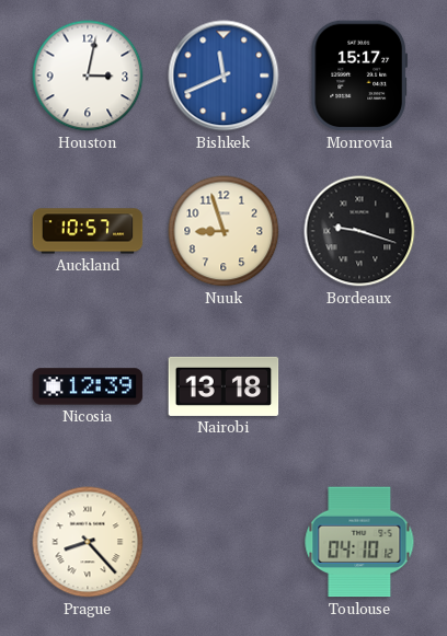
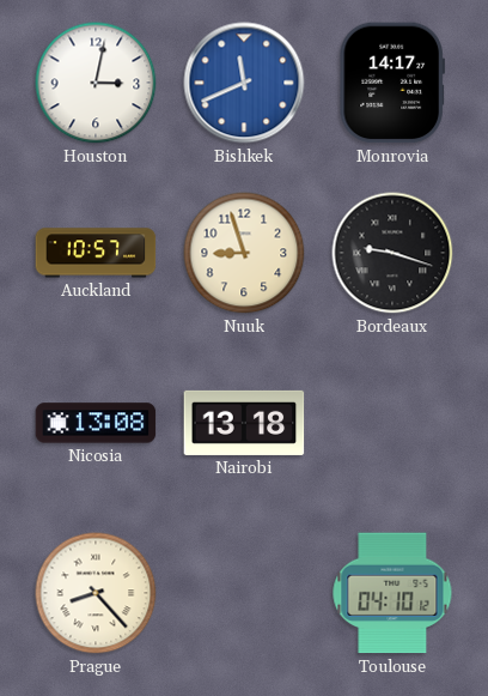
Monrovia: 15:17 -> 14:17
Nicosia: 12:39 -> 13:08
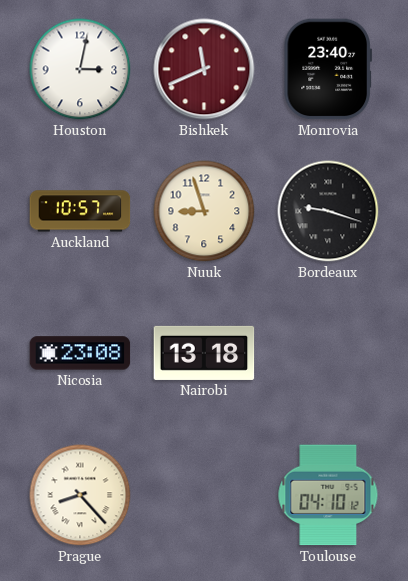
Bishkek dial: blue -> burgundy
Monrovia: 14:17 -> 23:40
Nicosia: 13:08 -> 23:08
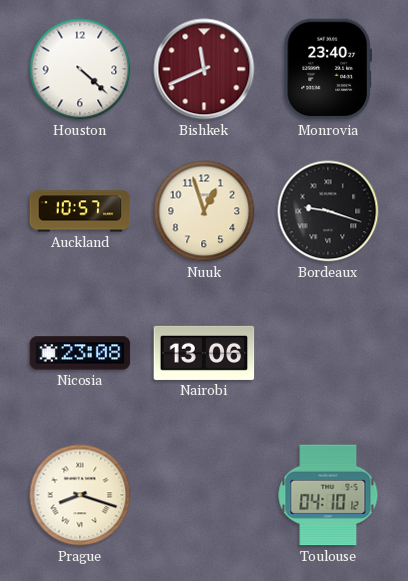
Houston: 3:02 -> 4:22
Nuuk: 8:57 -> 12:57
Nairobi: 13:18 -> 13:06
Prague: 8:23 -> 8:18
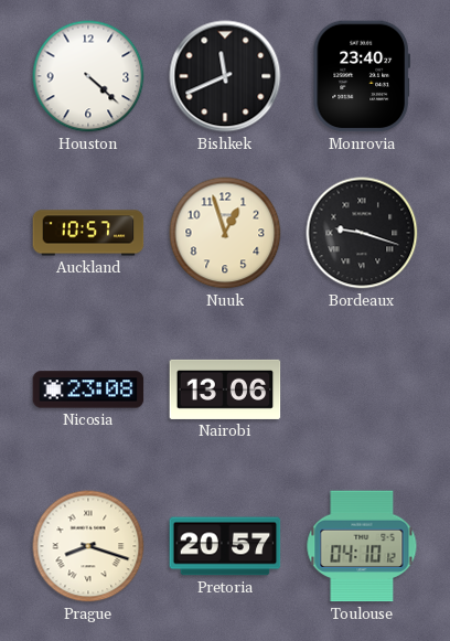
Bishkek dial: burgundy -> black
Pretoria: none -> 20:57
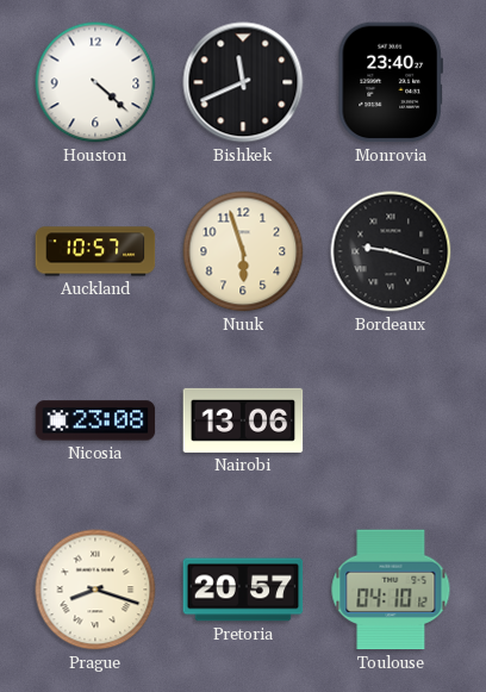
Nuuk: 12:57 -> 5:57
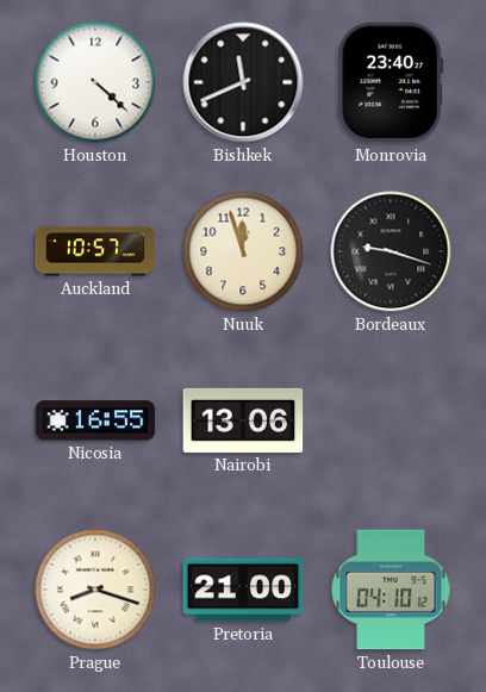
Nuuk: 5:57 -> 11:57
Nicosia: 23:08 -> 16:55
Pretoria: 20:57 -> 21:00
